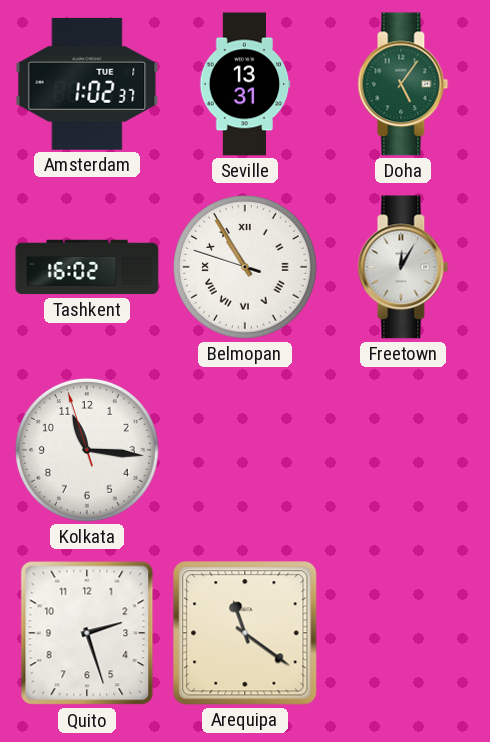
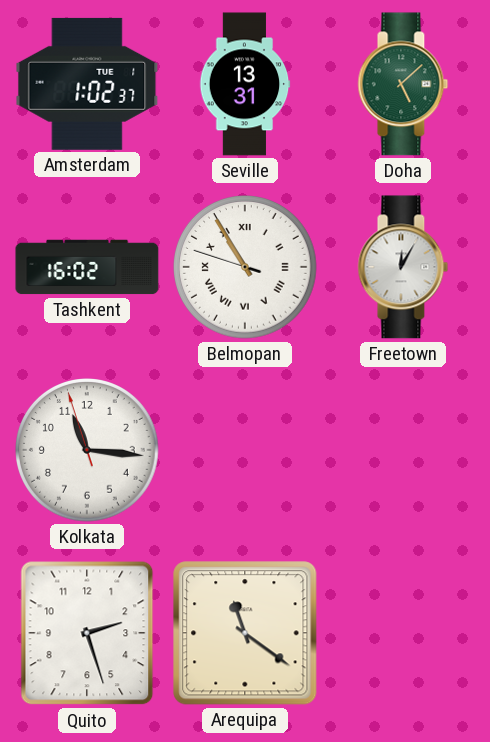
Doha: 5:06 -> 5:08
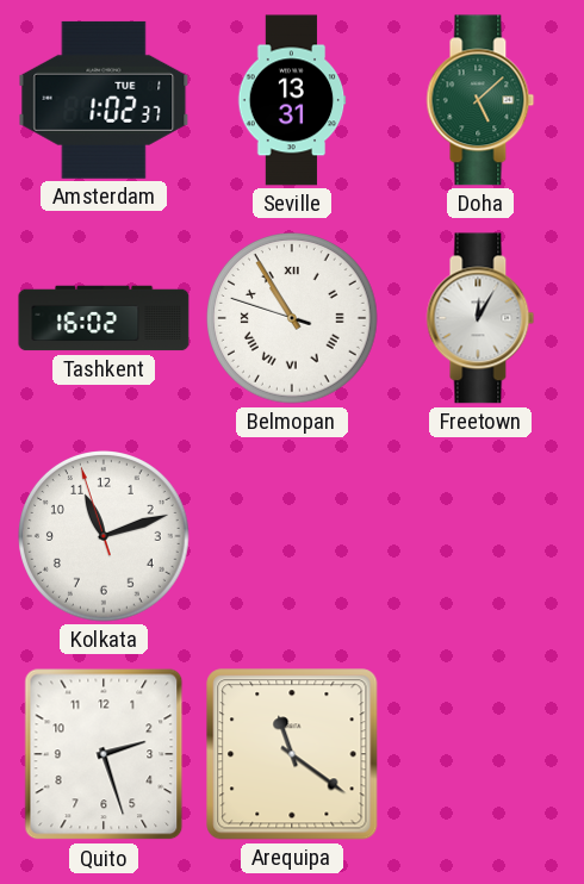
Kolkata: 11:15 -> 11:11
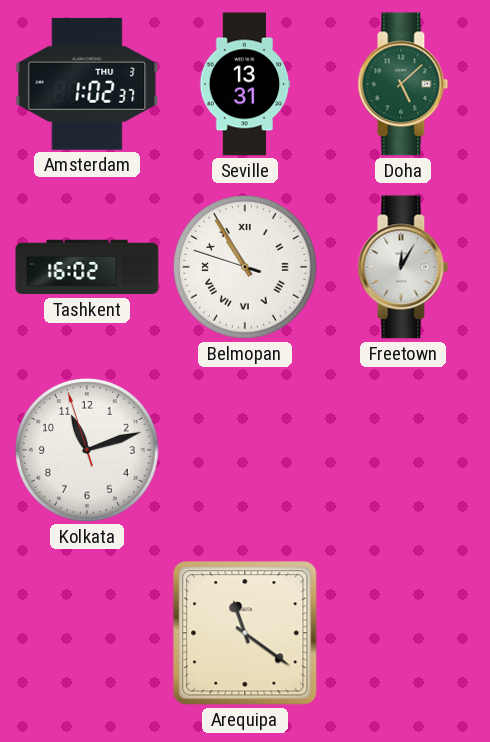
Amsterdam date: TUE 1 -> THU 3
Quito: 2:27 -> none
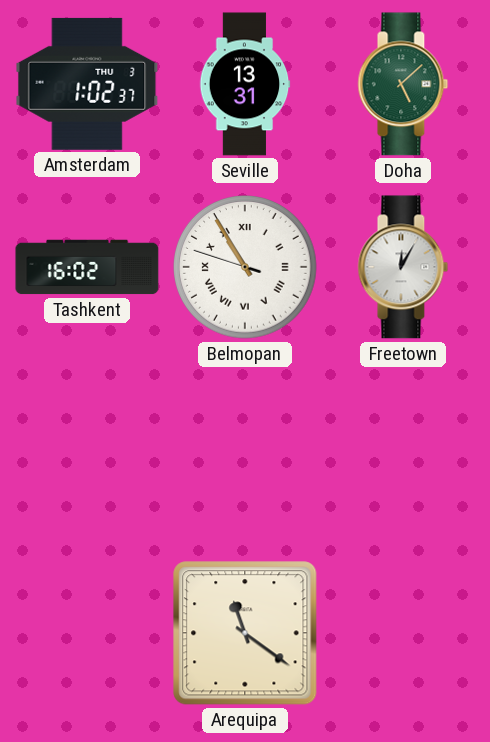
Kolkata: 11:11 -> none
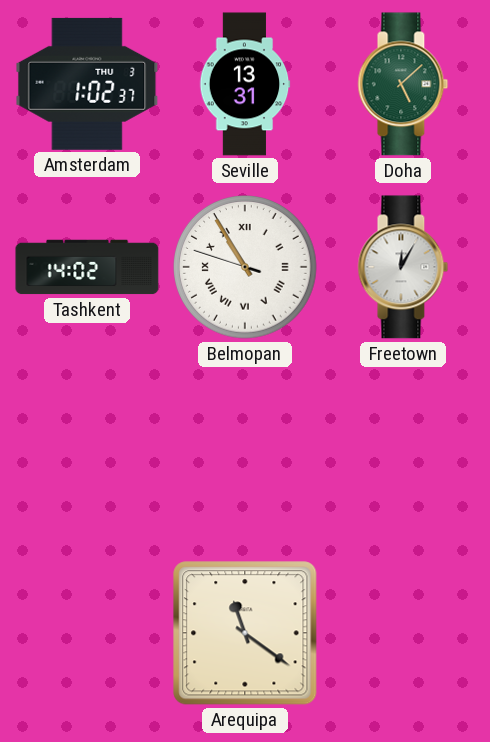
Tashkent: 16:02 -> 14:02
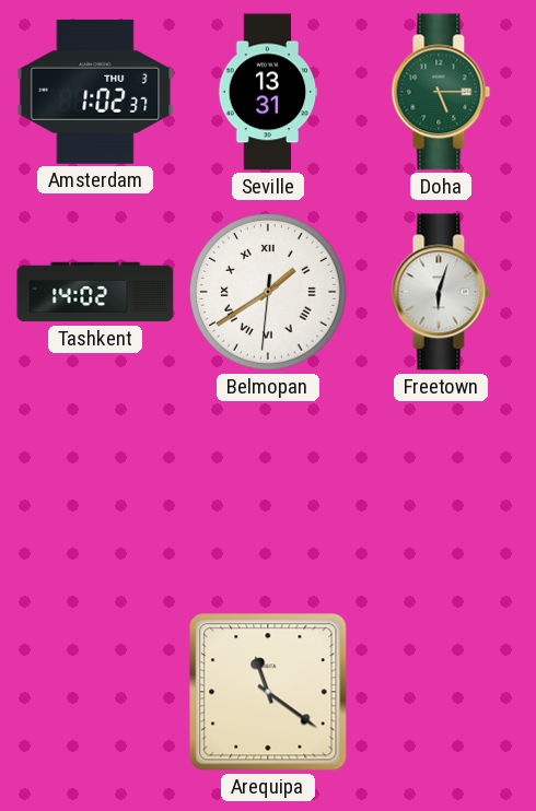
Doha: 5:08 -> 5:15
Belmopan: 10:54 -> 1:39
Freetown: 12:05 -> 6:03
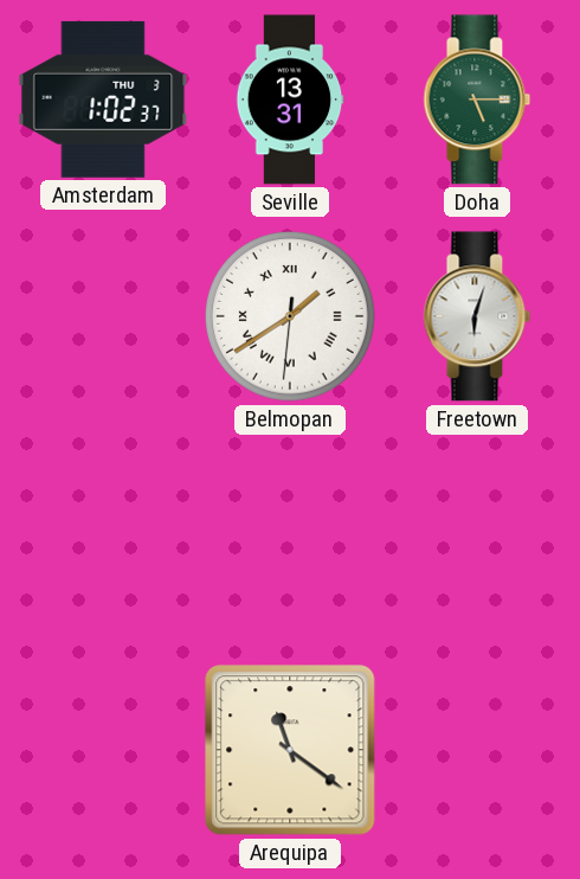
Tashkent: 14:02 -> none
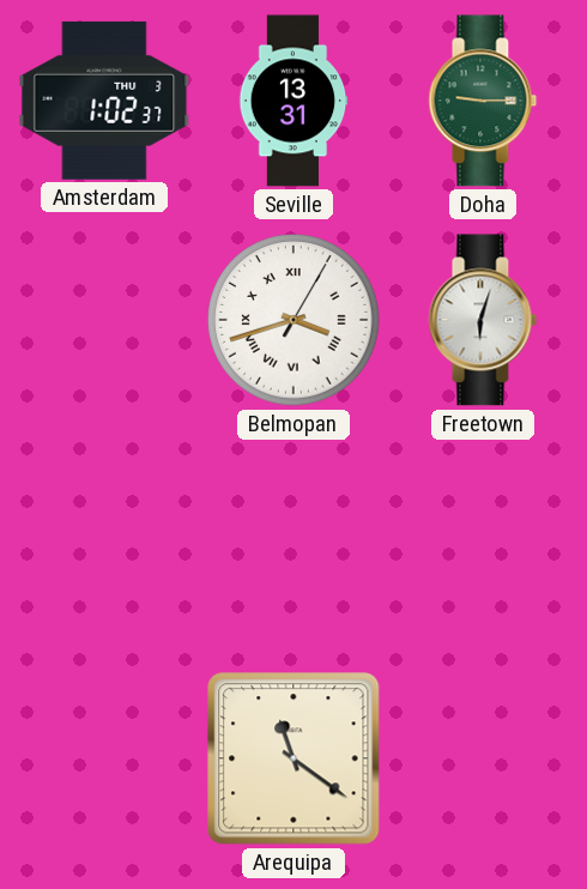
Doha: 5:15 -> 9:15
Belmopan: 1:39 -> 3:42
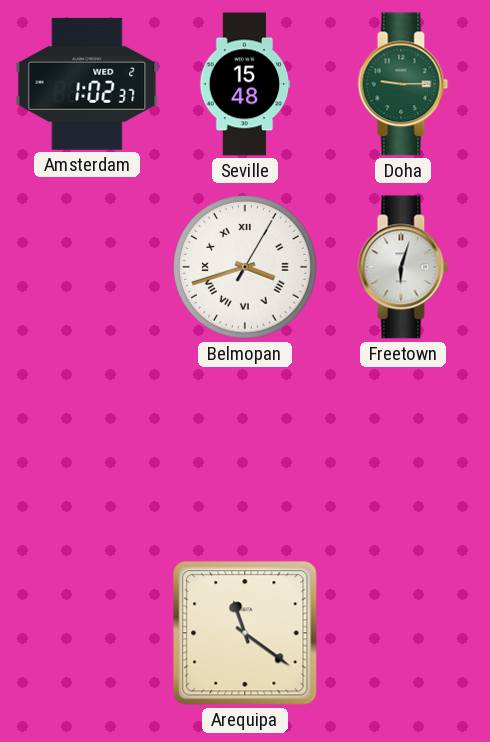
Amsterdam date: THU 3 -> WED 2
Seville: 13:31 -> 15:48
